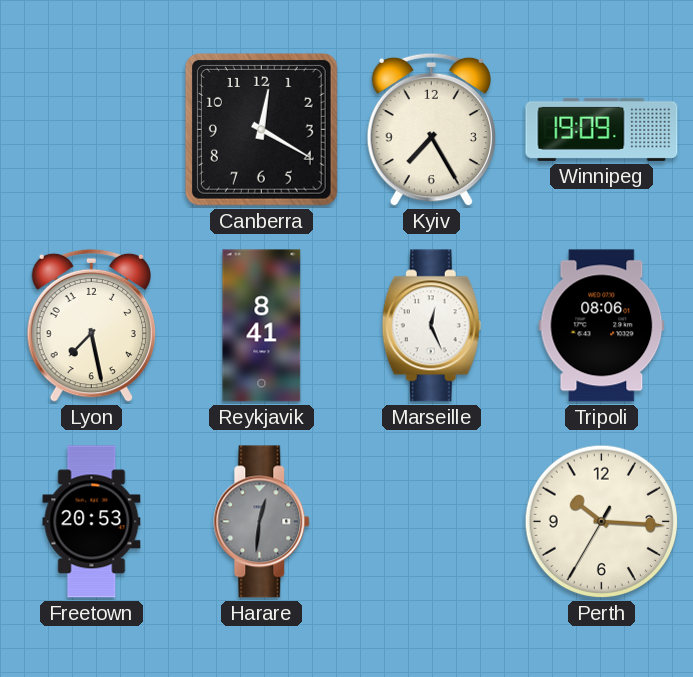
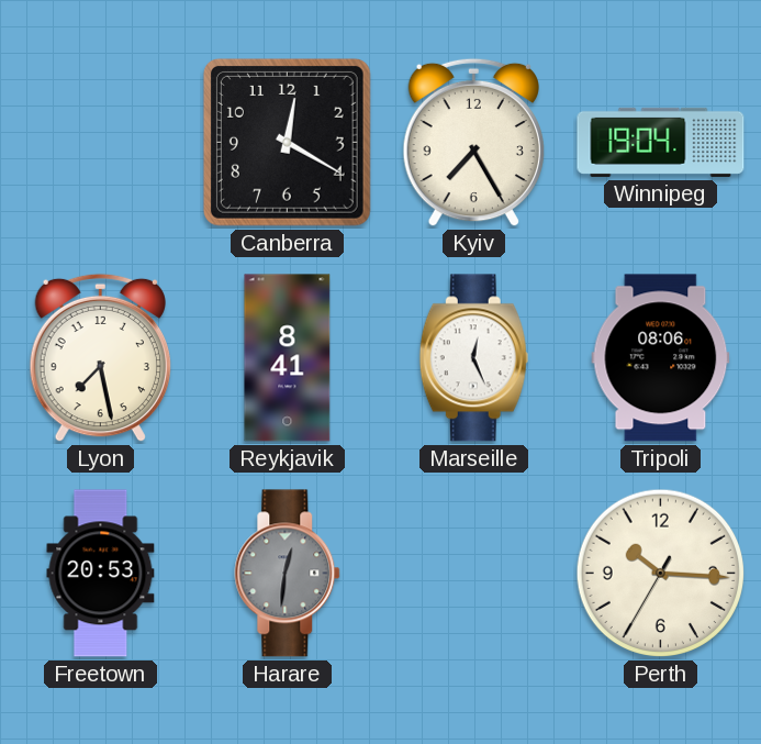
Winnipeg: 19:09 -> 19:04
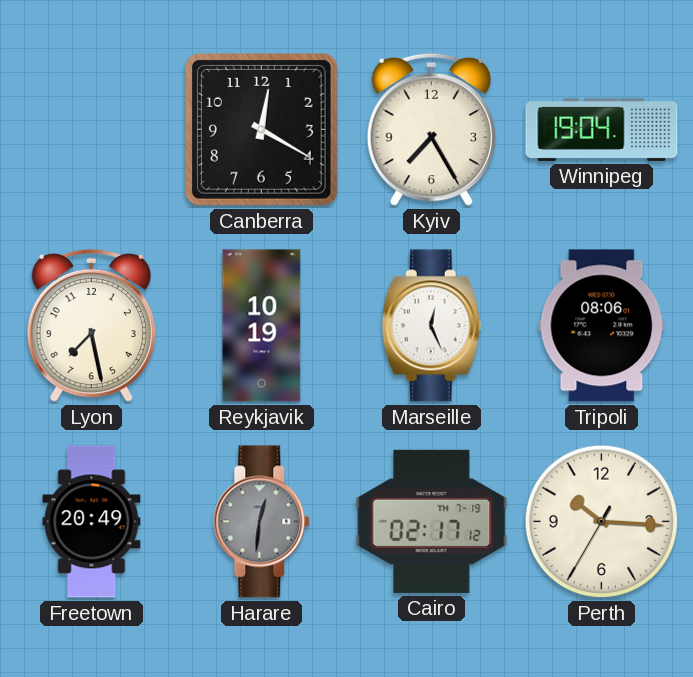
Reykjavik: 8:41 -> 10:19
Freetown: 20:53 -> 20:49
Cairo: none -> 02:17
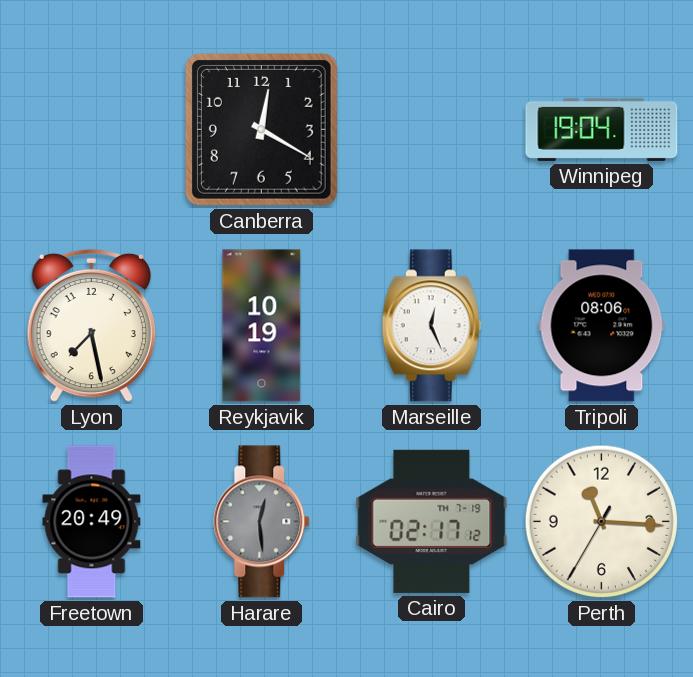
Kyiv: 7:25 -> none
Harare: 12:31 -> 12:29
Perth: 10:15 -> 11:15
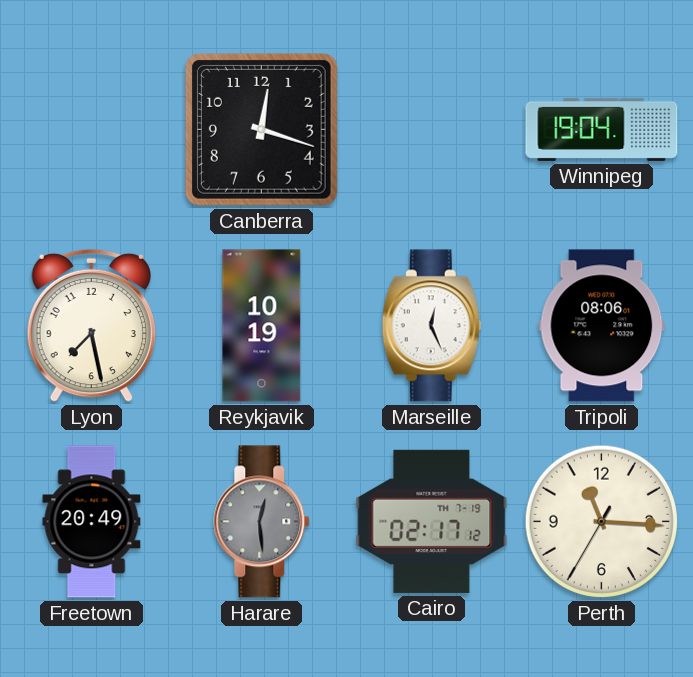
Canberra: 12:20 -> 12:18
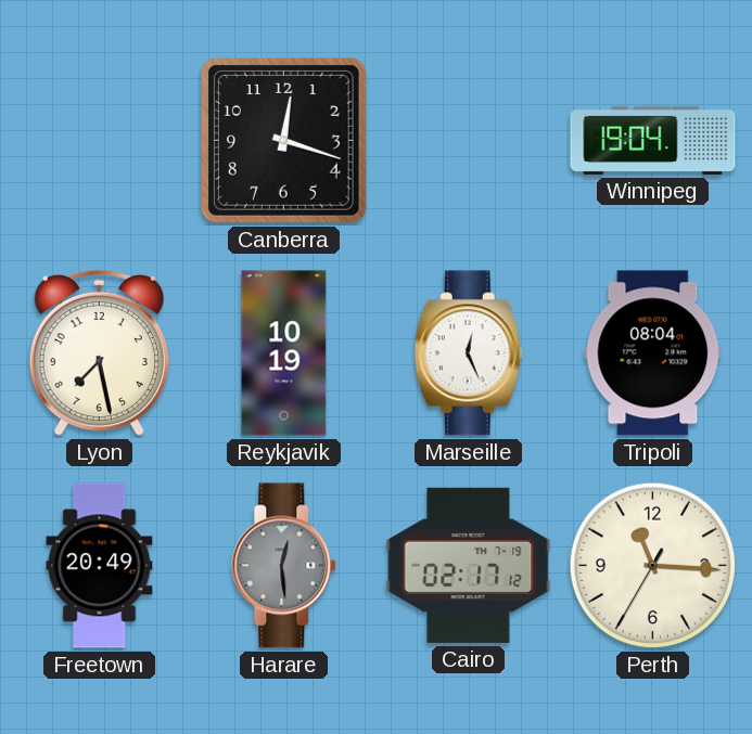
Tripoli: 08:06 -> 08:04
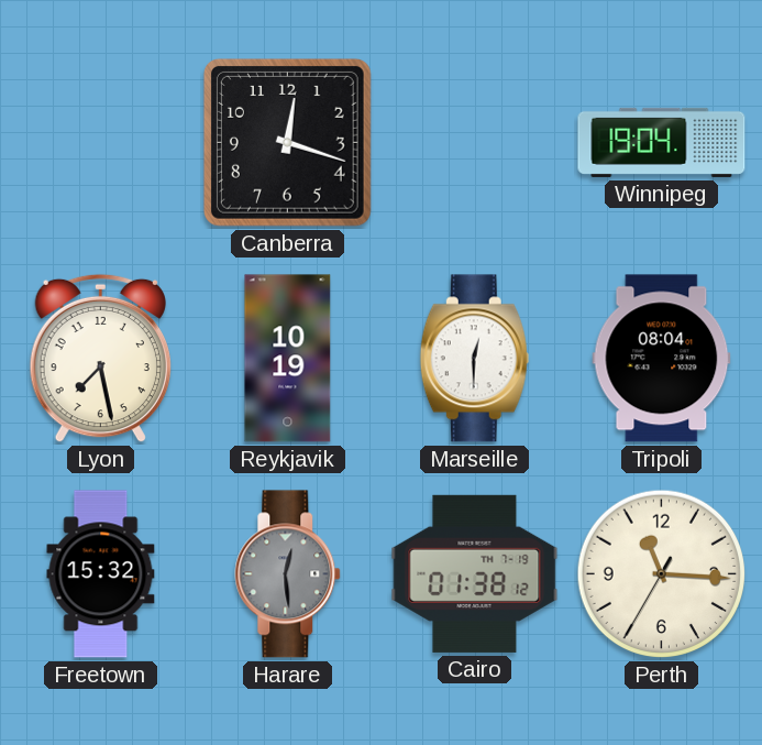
Marseille: 12:26 -> 12:30
Freetown: 20:49 -> 15:32
Cairo: 02:17 -> 01:38
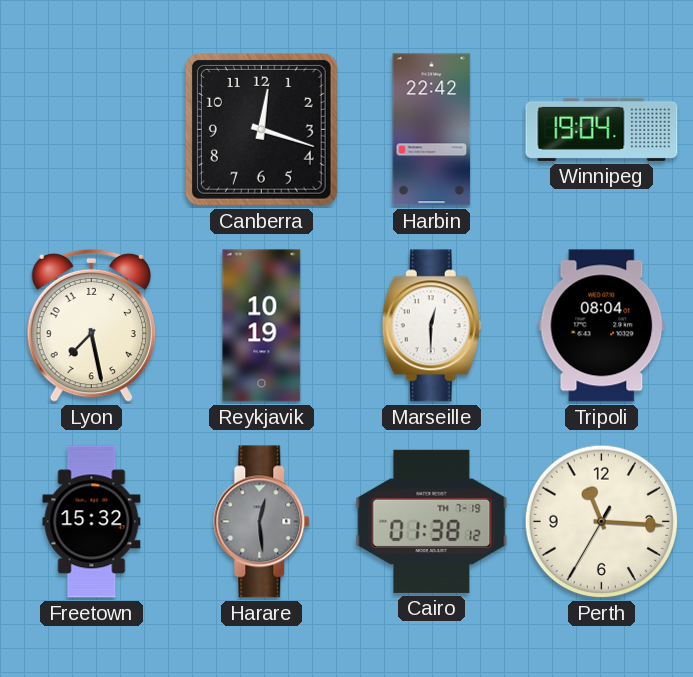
Harbin: none -> 22:42
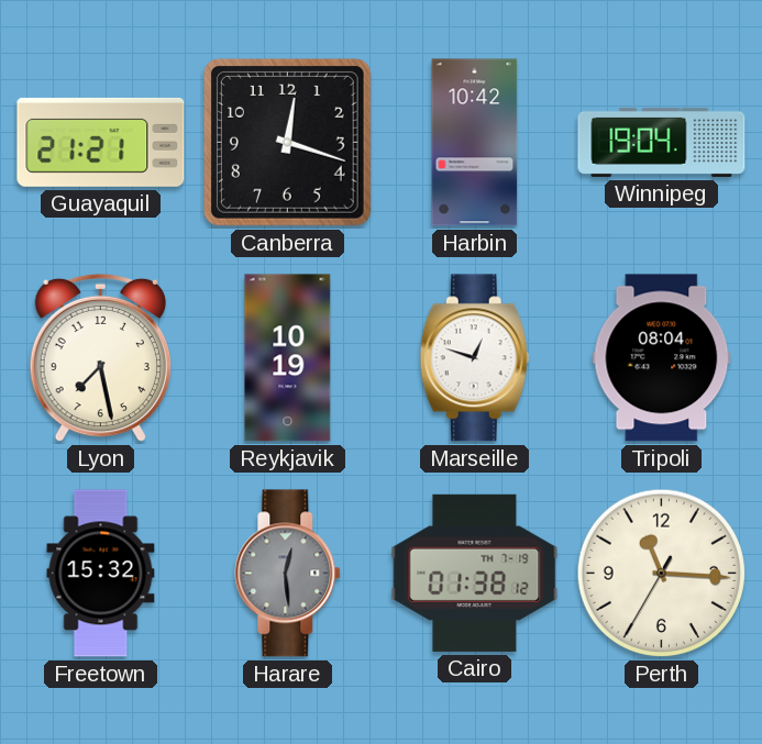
Guayaquil: none -> 21:21
Harbin: 22:42 -> 10:42
Marseille: 12:30 -> 12:48
